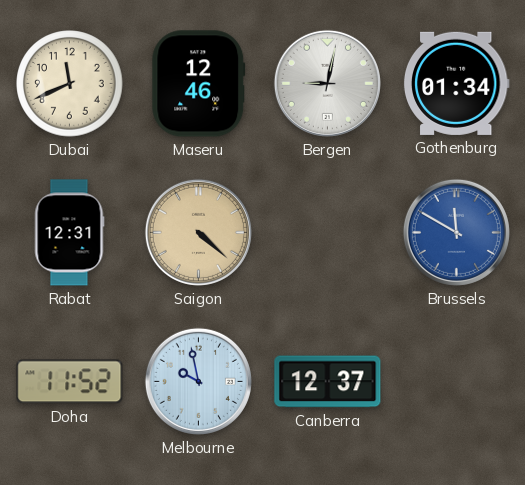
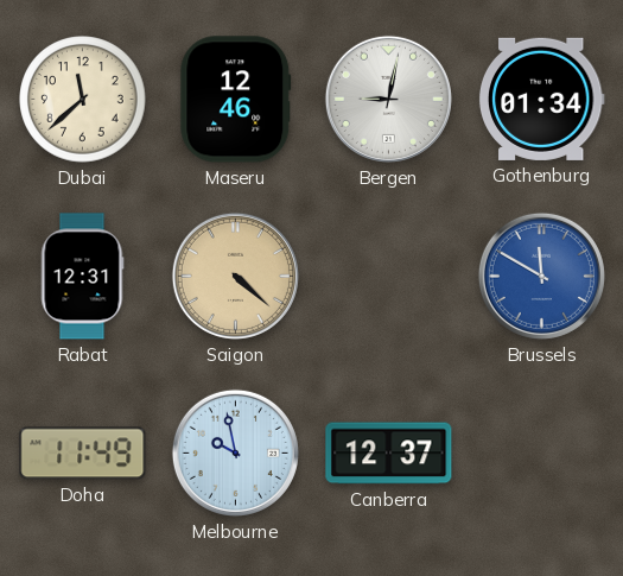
Dubai: 11:41 -> 11:38
Doha: 11:52 -> 11:49
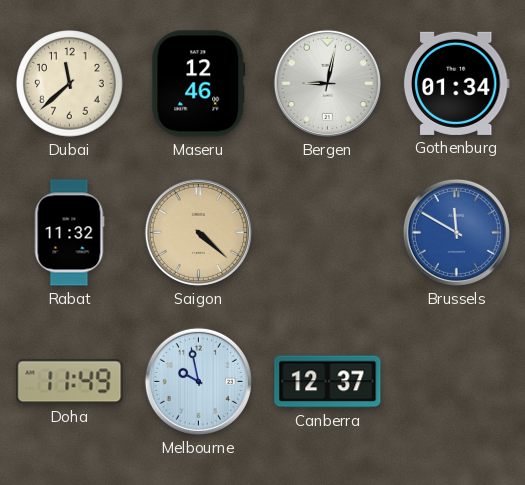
Rabat: 12:31 -> 11:32
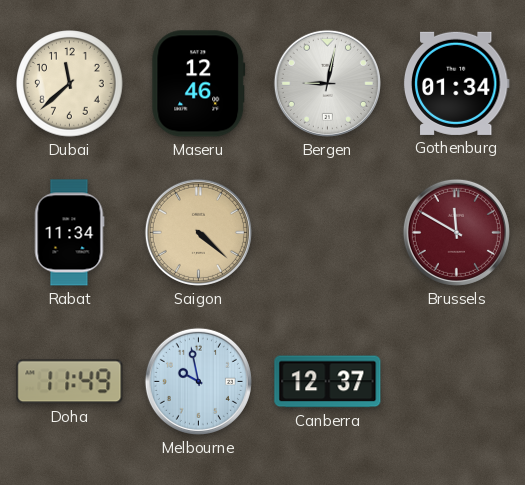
Rabat: 11:32 -> 11:34
Brussels dial: blue -> burgundy
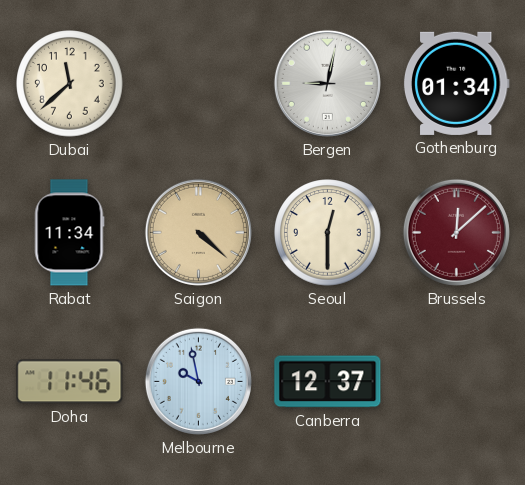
Maseru: 12:46 -> none
Seoul: none -> 12:30
Brussels: 11:50 -> 12:08
Doha: 11:49 -> 11:46
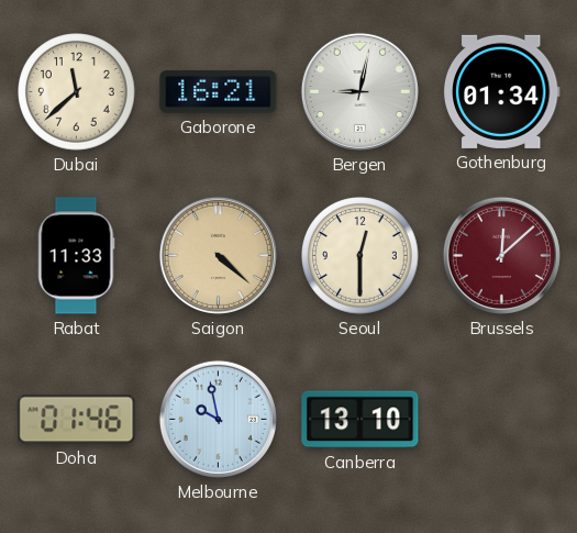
Gaborone: none -> 16:21
Rabat: 11:34 -> 11:33
Doha: 11:46 -> 01:46
Canberra: 12:37 -> 13:10
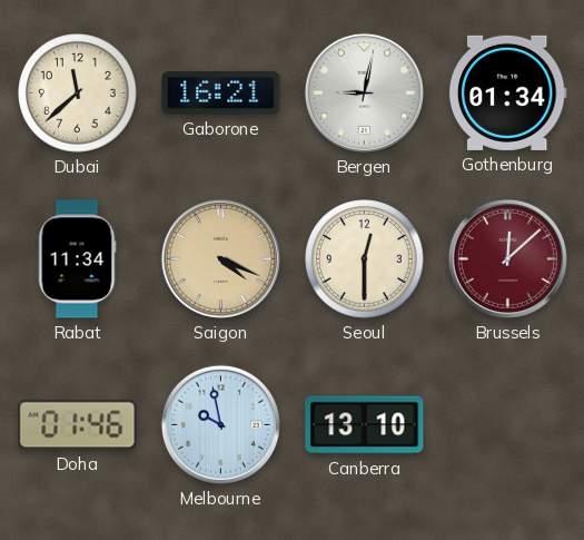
Rabat: 11:33 -> 11:34
Saigon: 4:22 -> 4:19
